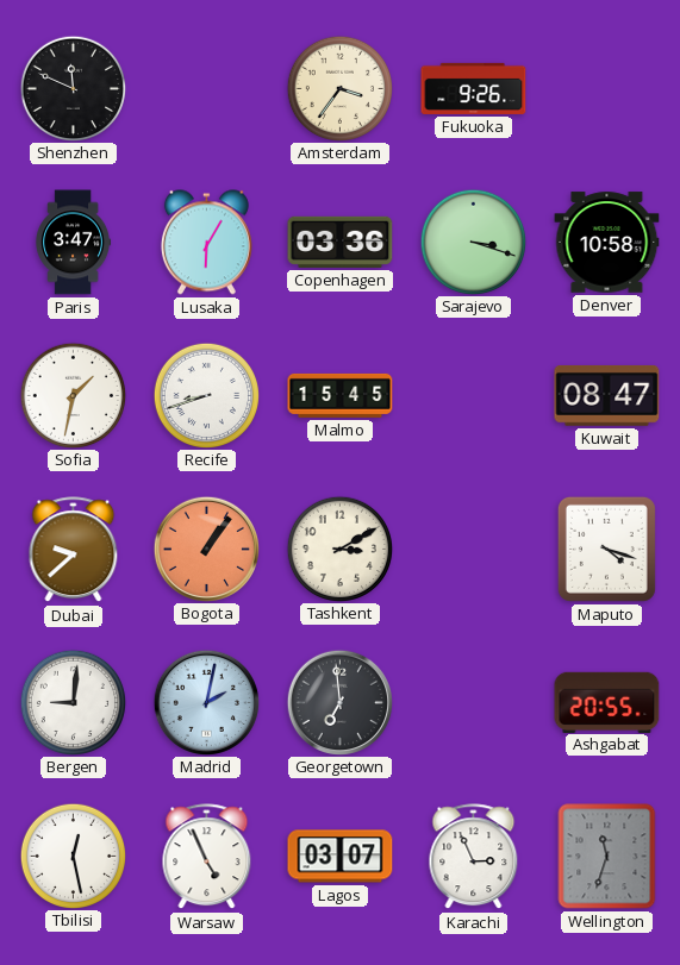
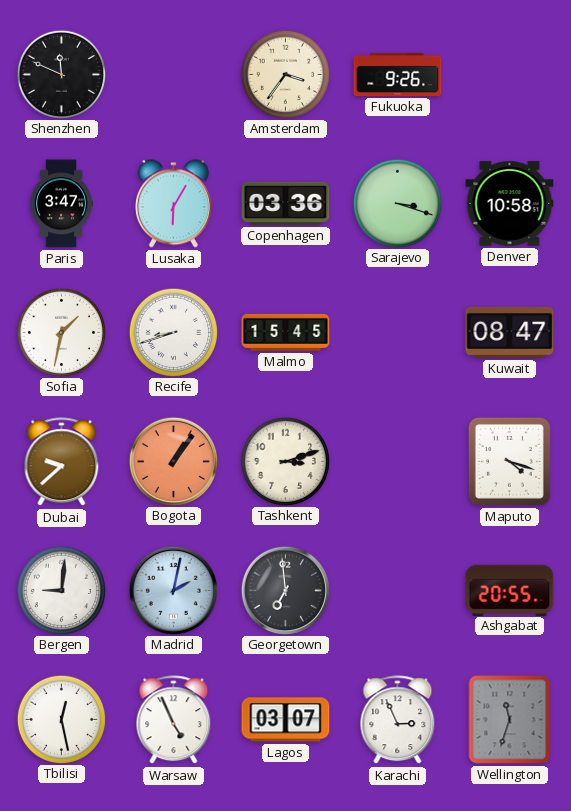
Tashkent: 3:10 -> 3:12
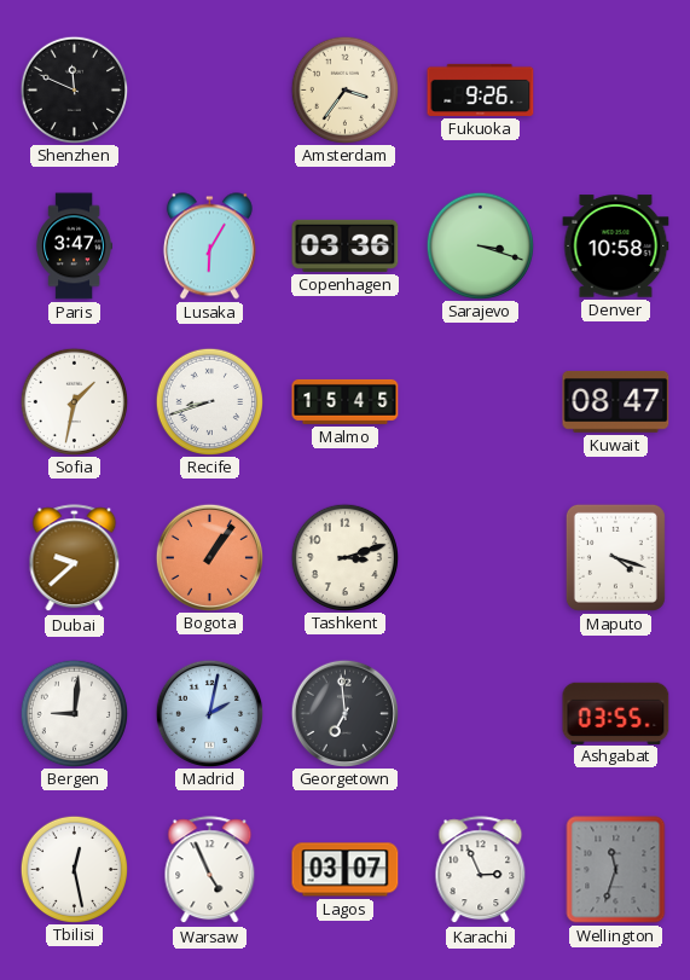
Ashgabat: 20:55 -> 03:55
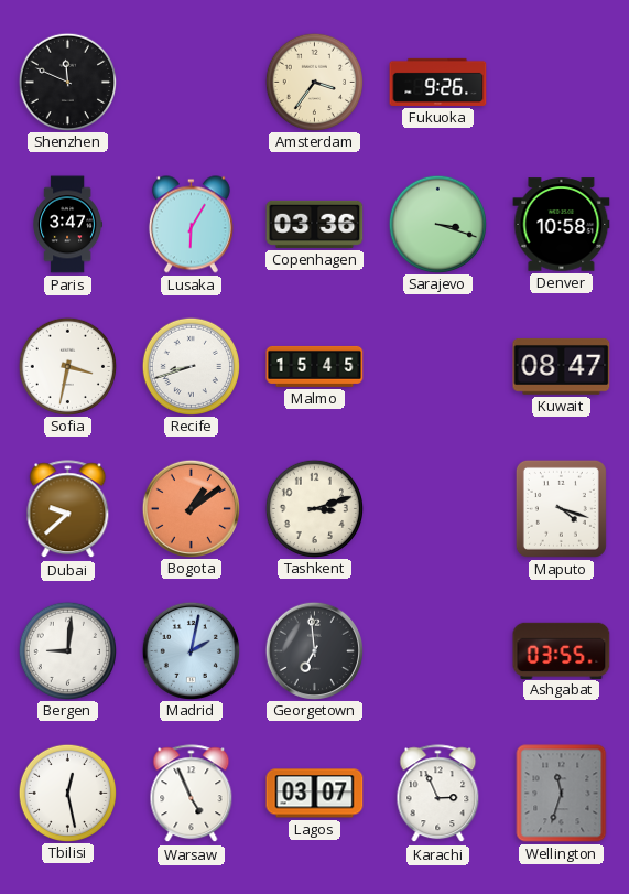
Sofia: 1:32 -> 3:32
Bogota: 1:06 -> 1:09
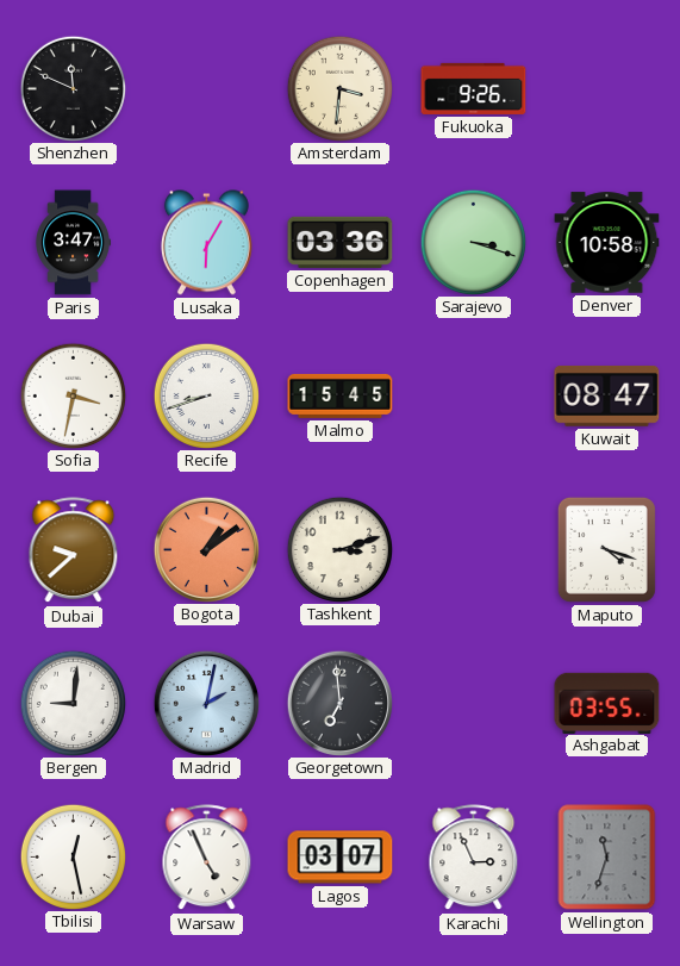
Amsterdam: 3:36 -> 3:31
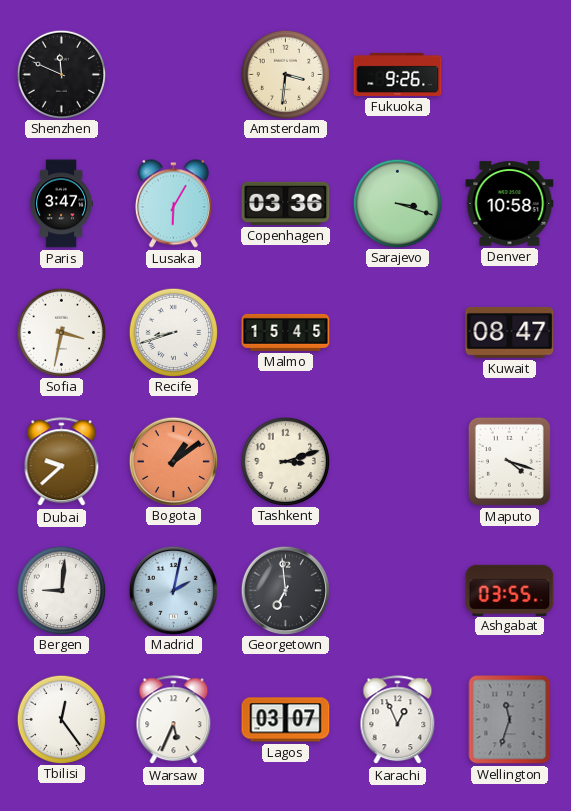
Tbilisi: 12:28 -> 12:24
Warsaw: 4:56 -> 5:34
Karachi: 2:56 -> 12:56
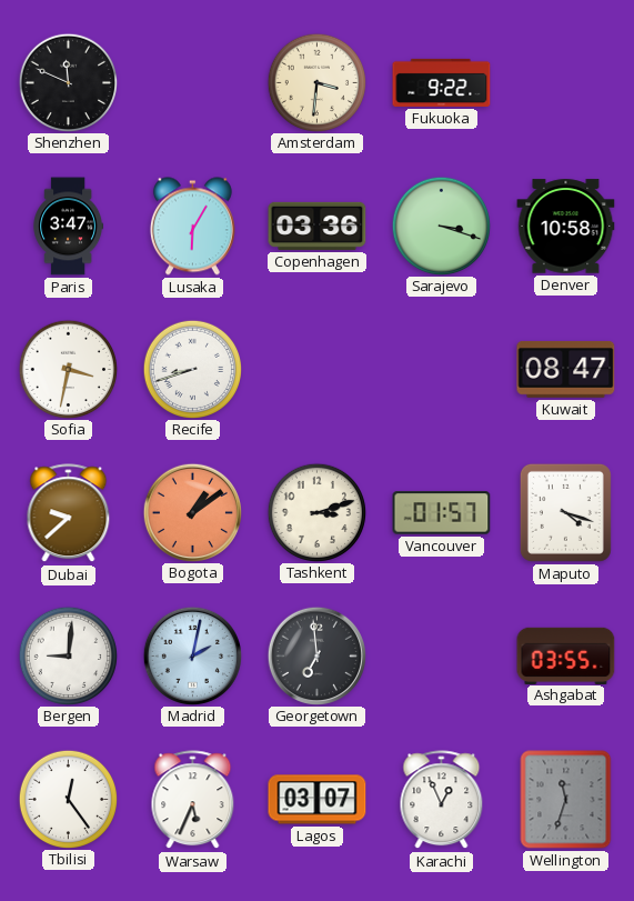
Fukuoka: 9:26 -> 9:22
Malmo: 15:45 -> none
Vancouver: none -> 01:57
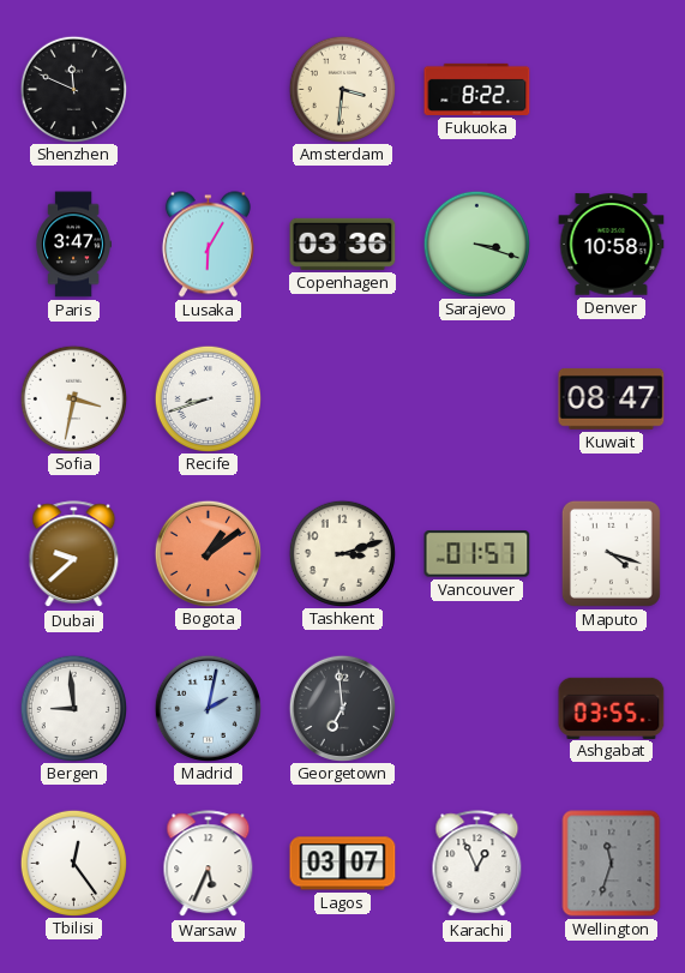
Fukuoka: 9:22 -> 8:22
Bergen: 9:01 -> 8:59
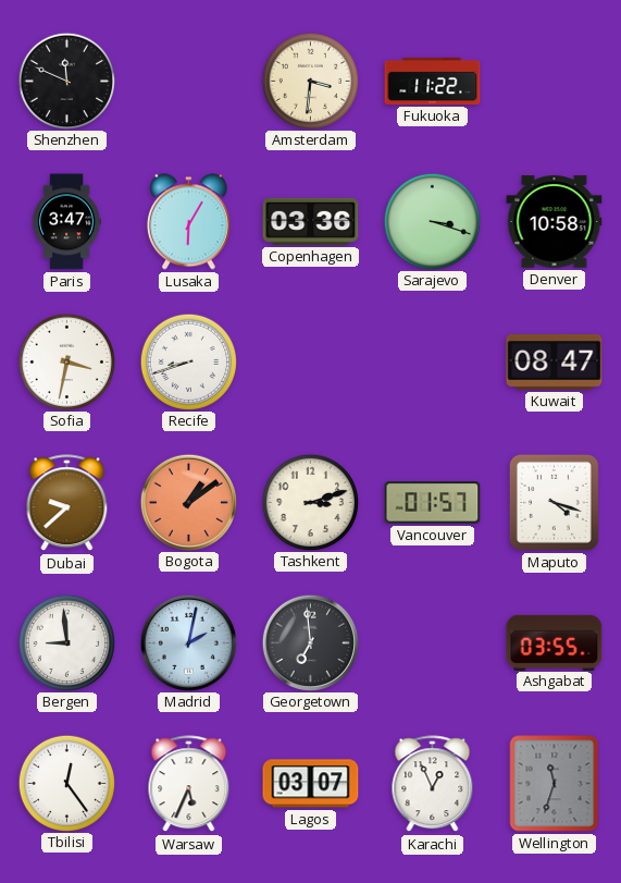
Fukuoka: 8:22 -> 11:22
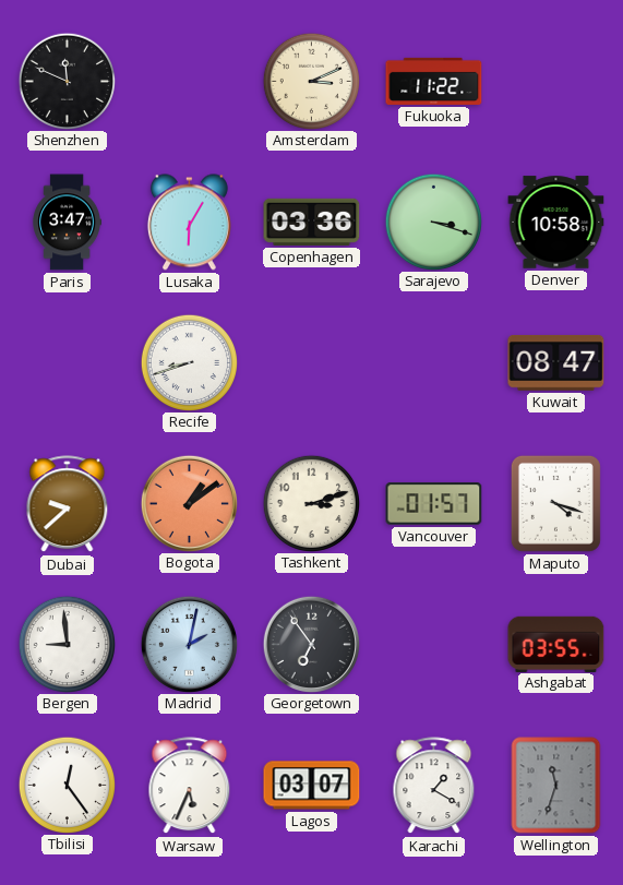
Amsterdam: 3:31 -> 3:11
Sofia: 3:32 -> none
Georgetown: 6:59 -> 6:54
Karachi: 12:56 -> 1:20
